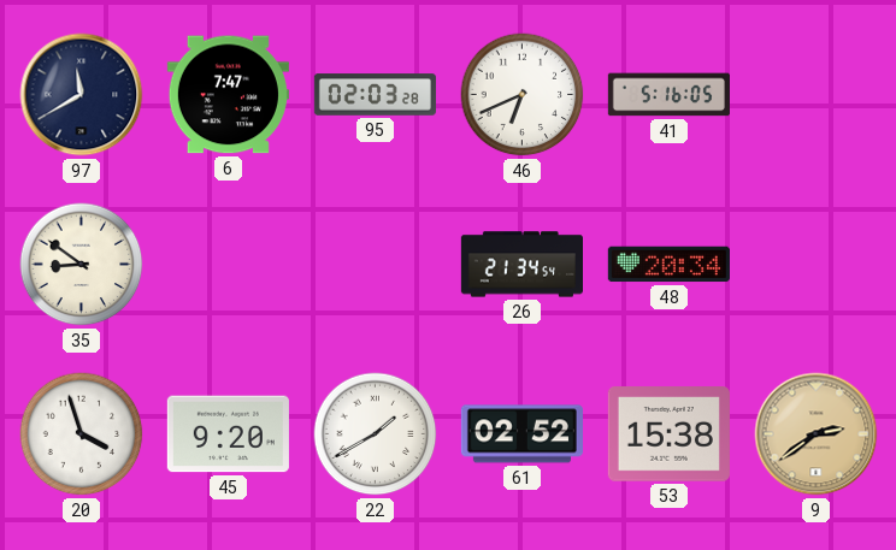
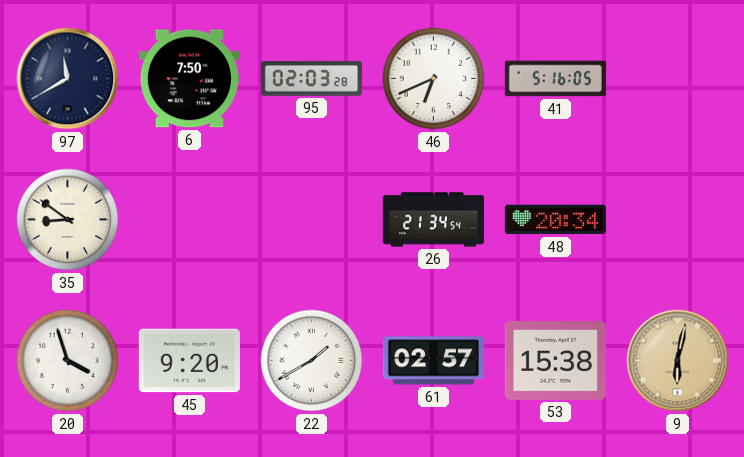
6: 7:47 -> 7:50
61: 02:52 -> 02:57
9: 2:39 -> 6:02
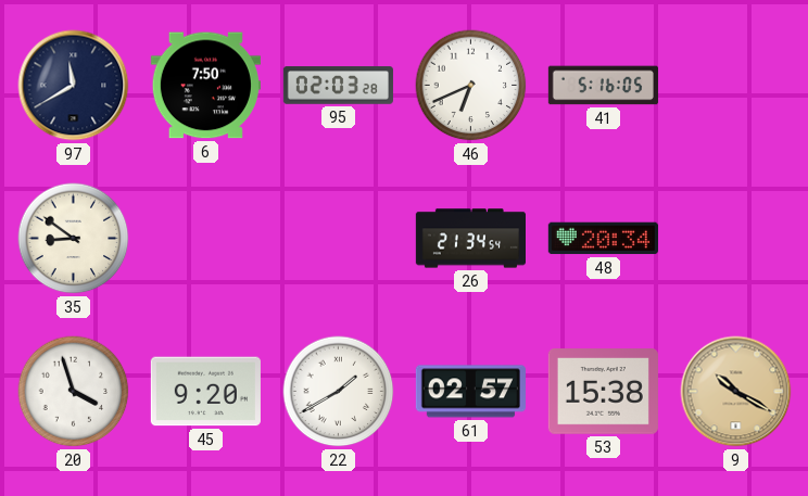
9: 6:02 -> 10:20
